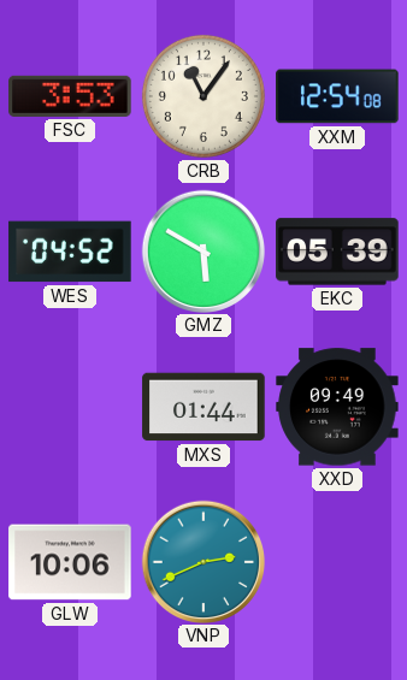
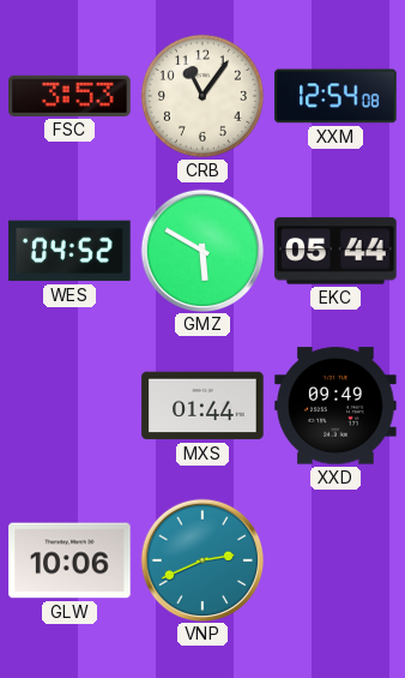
EKC: 05:39 -> 05:44
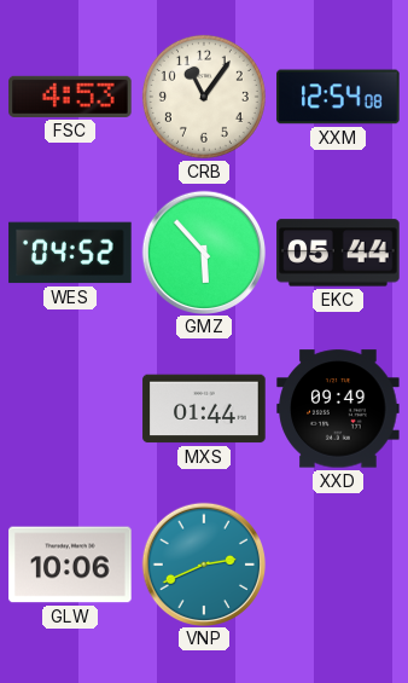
FSC: 3:53 -> 4:53
GMZ: 5:50 -> 5:53
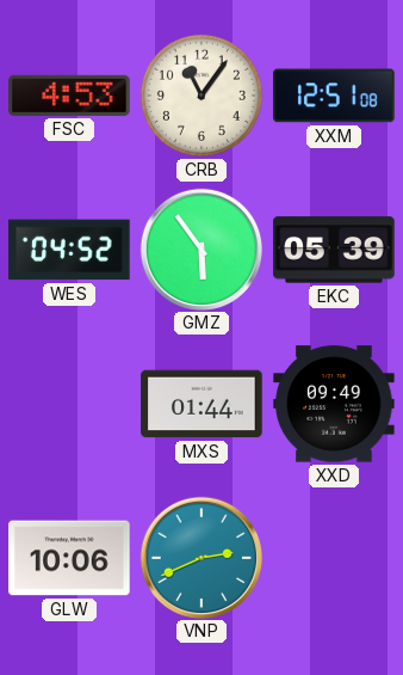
XXM: 12:54 -> 12:51
GMZ: 5:53 -> 5:54
EKC: 05:44 -> 05:39
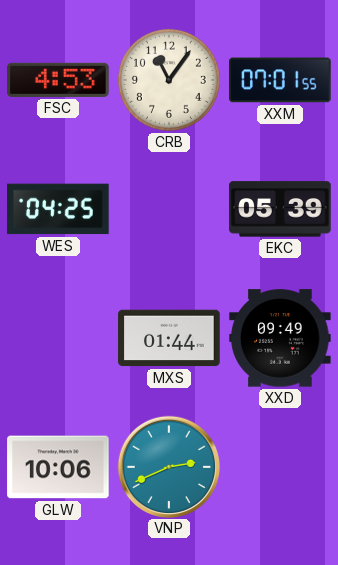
XXM: 12:51 -> 07:01
WES: 04:52 -> 04:25
GMZ: 5:54 -> none
